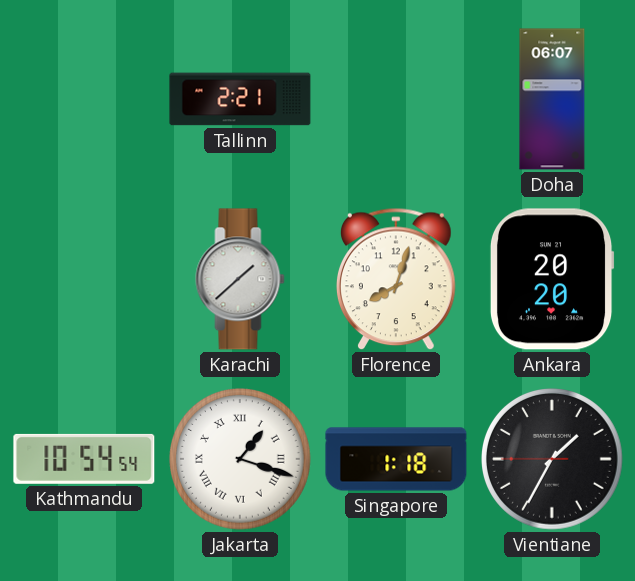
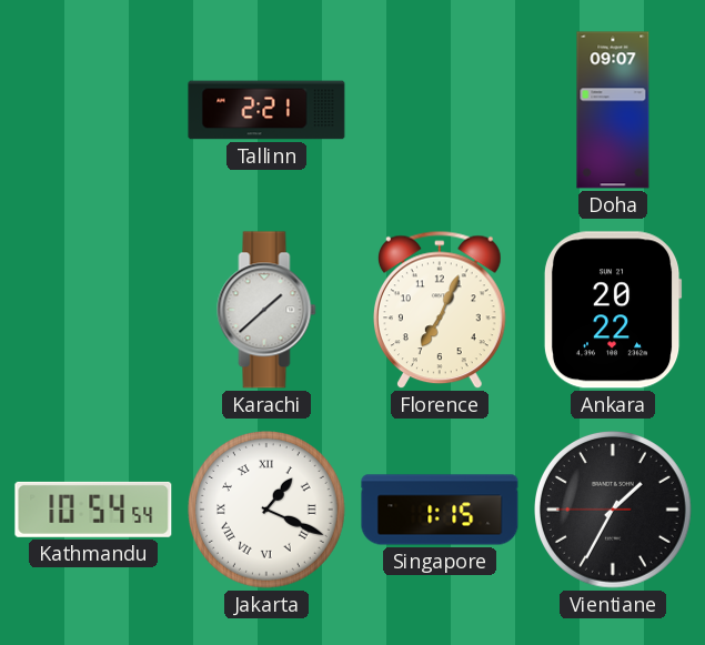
Doha: 06:07 -> 09:07
Florence: 8:03 -> 7:04
Ankara: 20:20 -> 20:22
Jakarta: 1:18 -> 1:19
Singapore: 1:18 -> 1:15
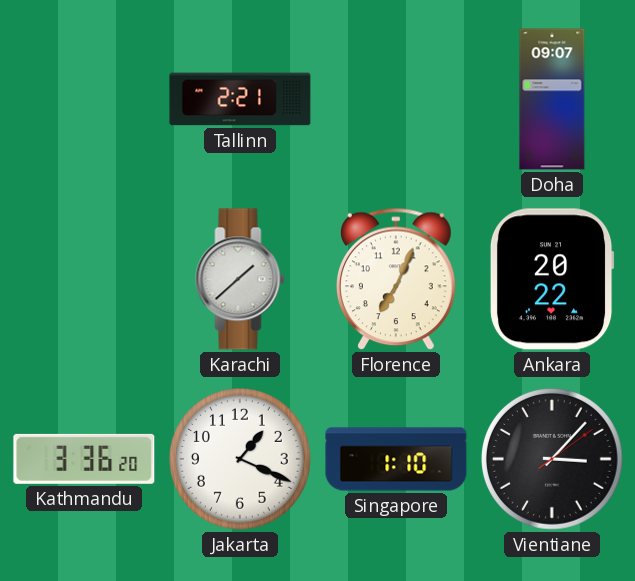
Kathmandu: 10:54 -> 3:36
Jakarta numerals: Roman -> Arabic
Singapore: 1:15 -> 1:10
Vientiane: 1:34 -> 3:07
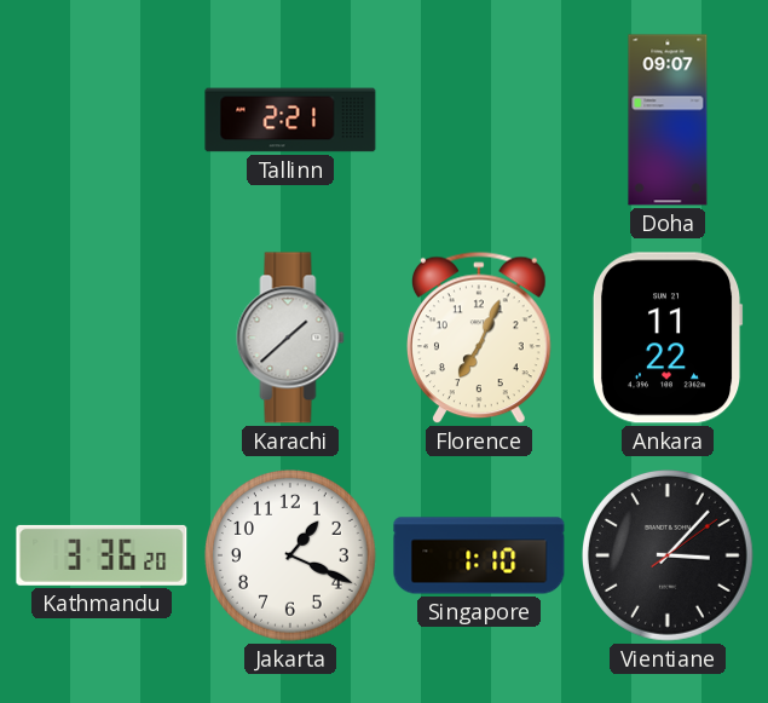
Ankara: 20:22 -> 11:22
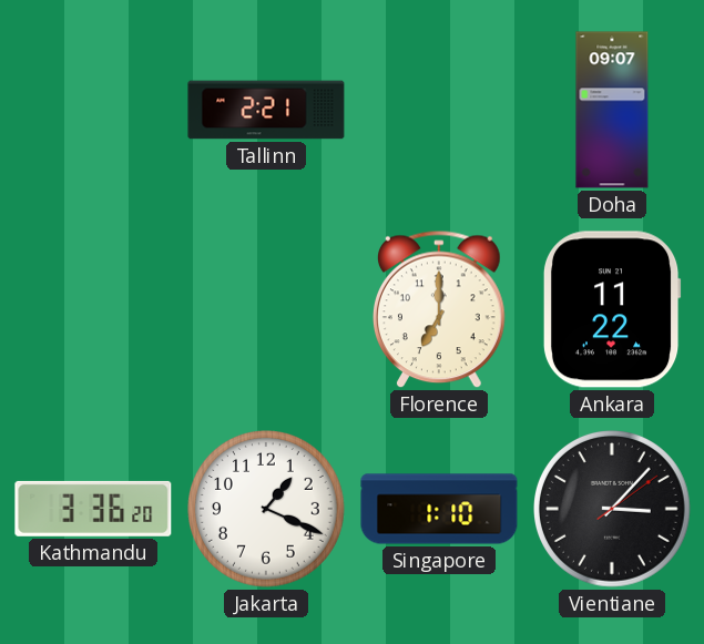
Karachi: 1:38 -> none
Florence: 7:04 -> 7:00
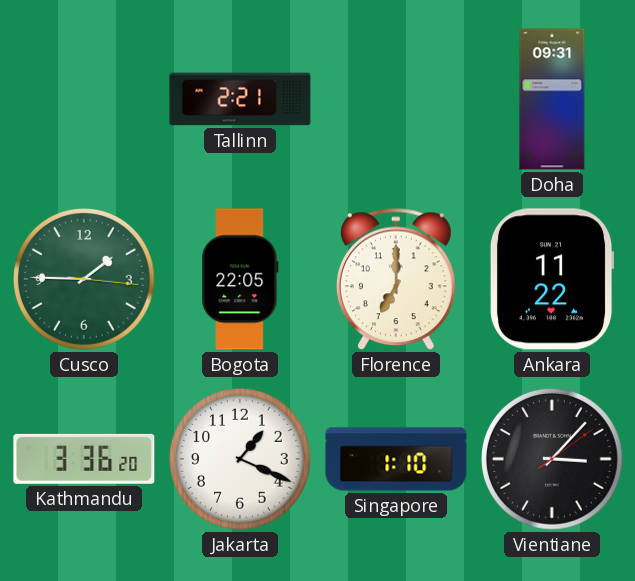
Doha: 09:07 -> 09:31
Cusco: none -> 1:45
Bogota: none -> 22:05
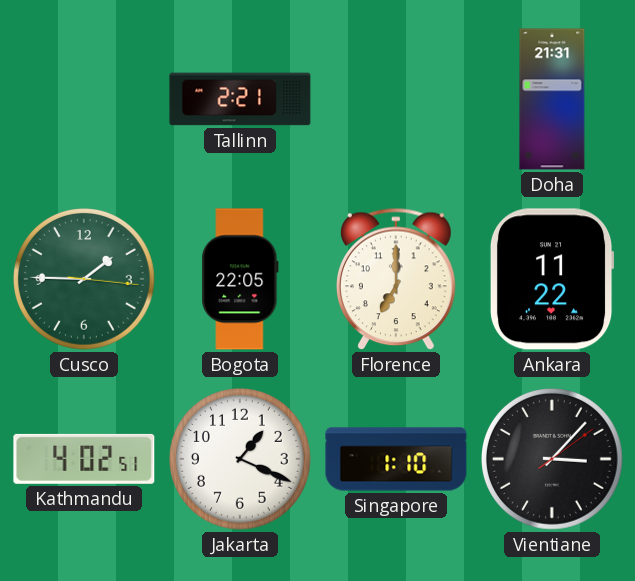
Doha: 09:31 -> 21:31
Kathmandu: 3:36 -> 4:02
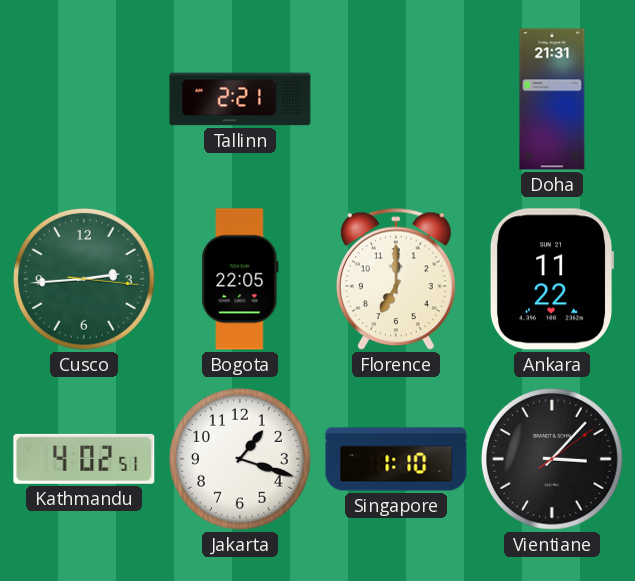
Cusco: 1:45 -> 2:44
Jakarta: 1:19 -> 1:18
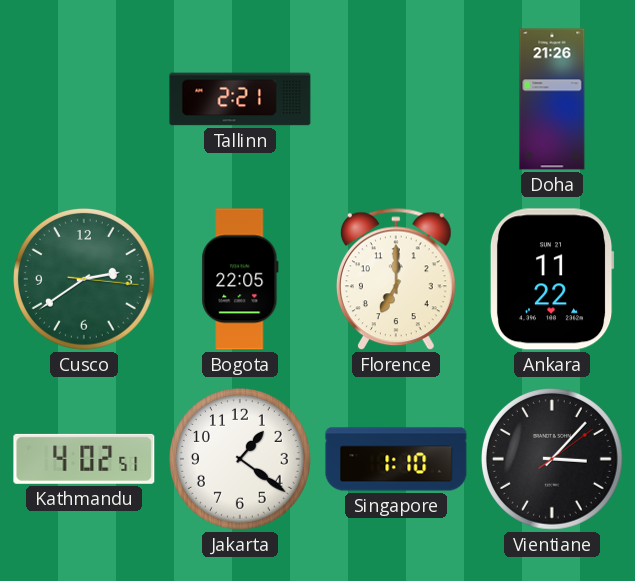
Doha: 21:31 -> 21:26
Cusco: 2:44 -> 2:39
Jakarta: 1:18 -> 1:21
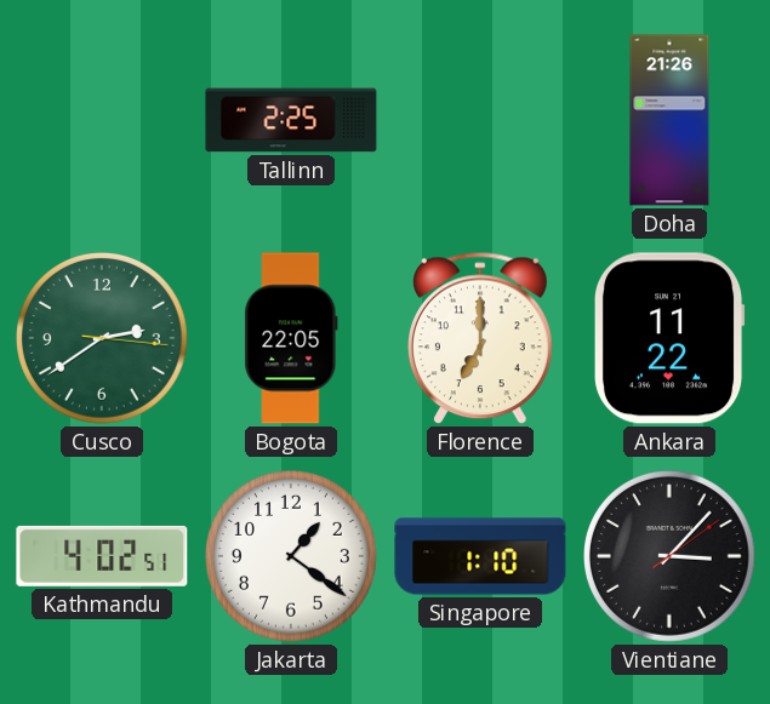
Tallinn: 2:21 -> 2:25
